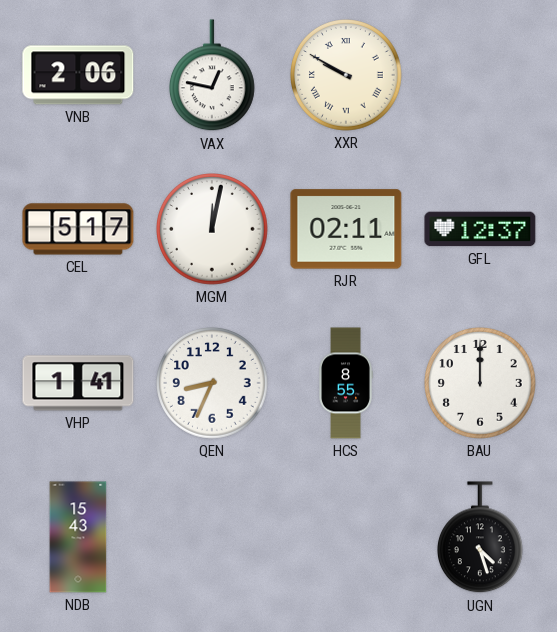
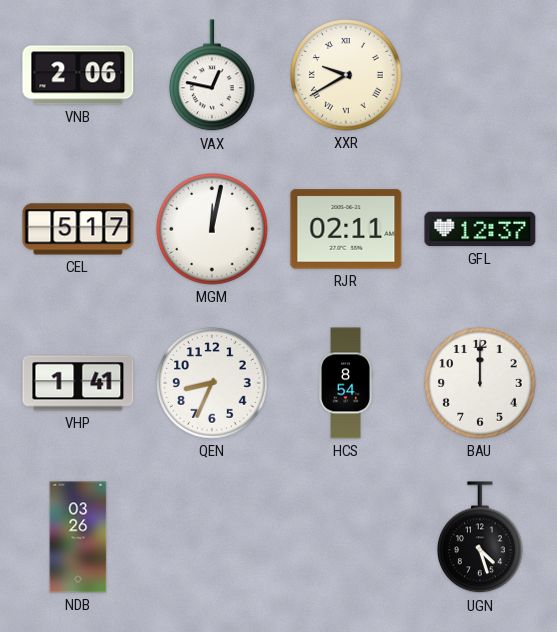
XXR: 9:50 -> 9:40
HCS: 8:55 -> 8:54
NDB: 15:43 -> 03:26
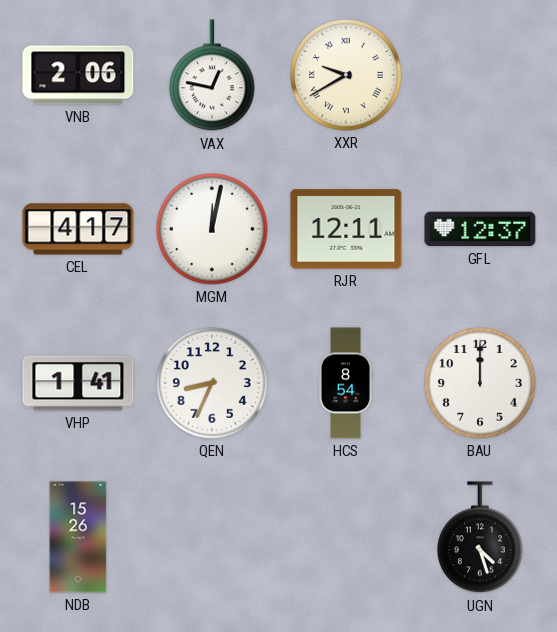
CEL: 5:17 -> 4:17
RJR: 02:11 -> 12:11
NDB: 03:26 -> 15:26
